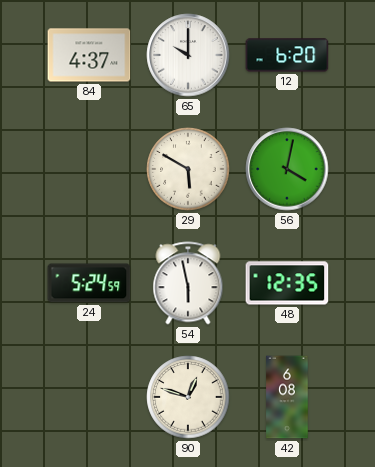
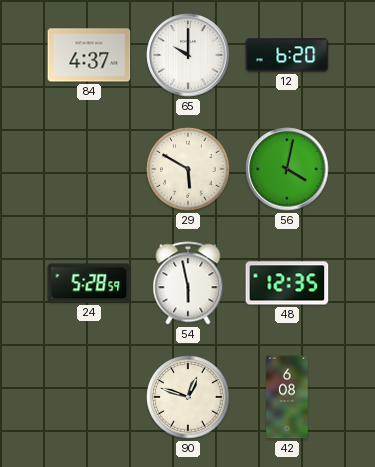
24: 5:24 -> 5:28
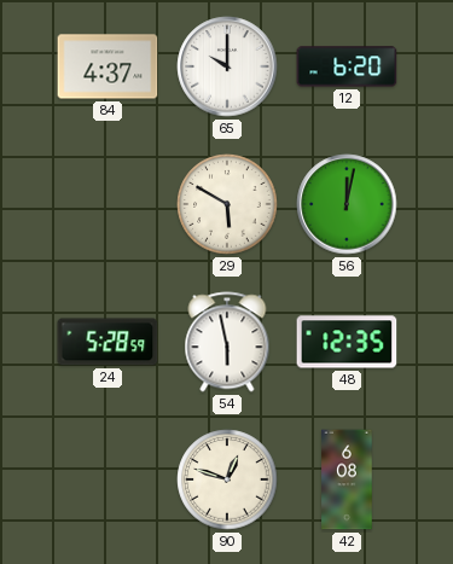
56: 4:02 -> 12:02
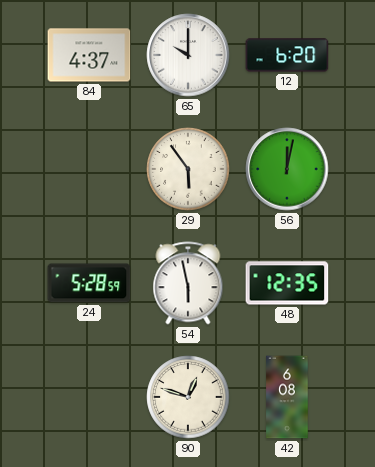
29: 5:50 -> 5:54
